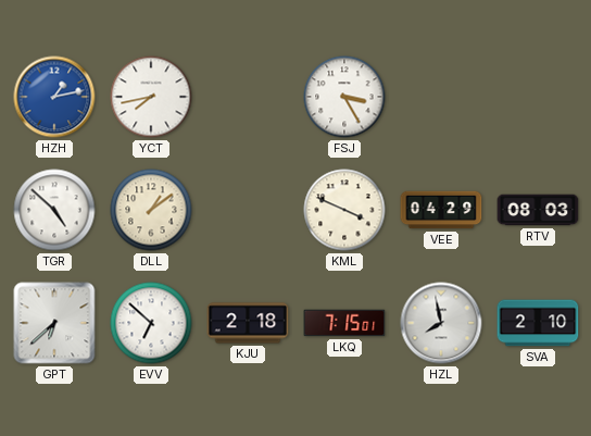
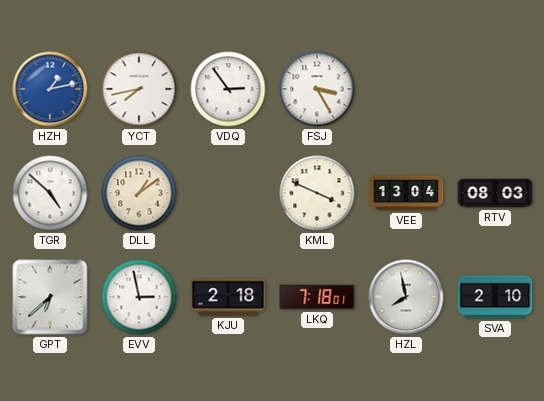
VDQ: none -> 2:54
VEE: 04:29 -> 13:04
EVV: 6:52 -> 2:58
LKQ: 7:15 -> 7:18
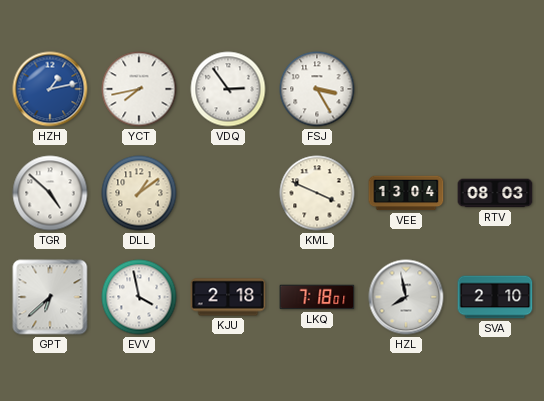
EVV: 2:58 -> 3:58
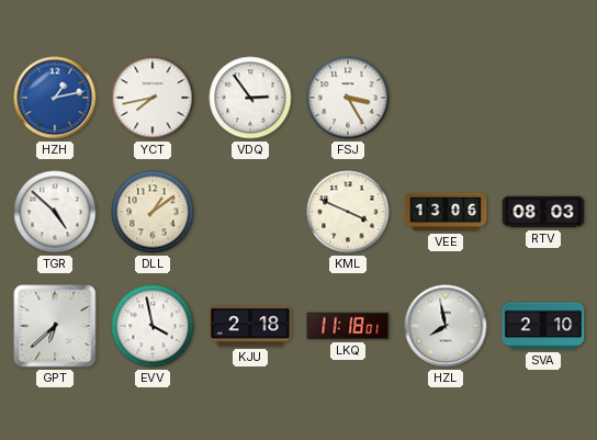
VEE: 13:04 -> 13:06
LKQ: 7:18 -> 11:18
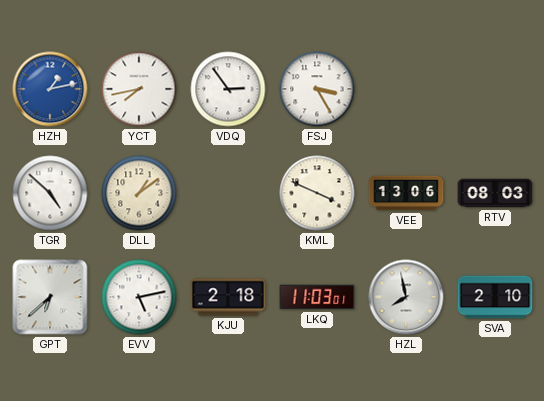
EVV: 3:58 -> 5:13
LKQ: 11:18 -> 11:03
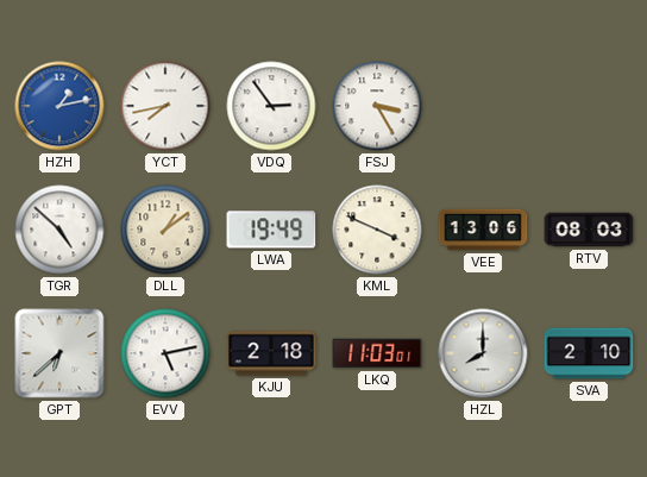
LWA: none -> 19:49
HZL: 7:58 -> 8:00
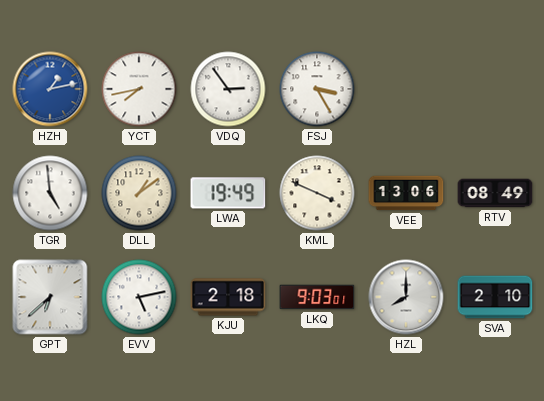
TGR: 4:52 -> 4:59
RTV: 08:03 -> 08:49
LKQ: 11:03 -> 9:03
